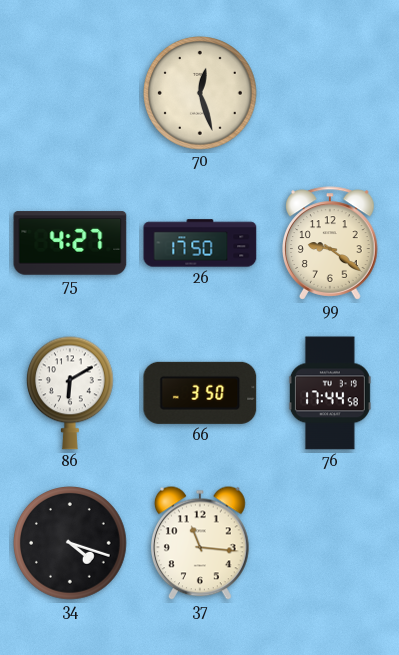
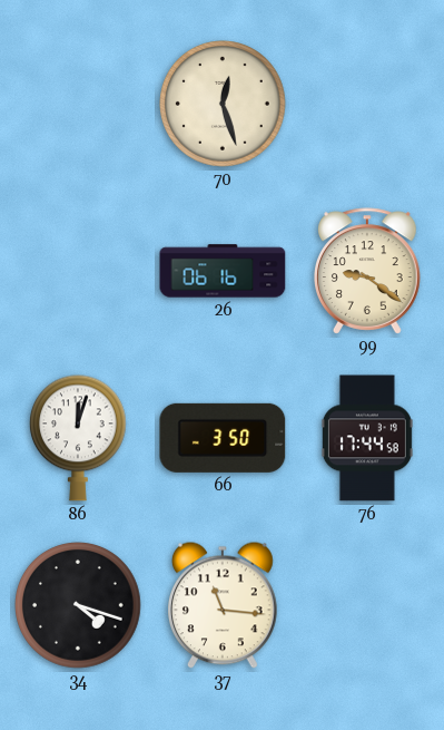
75: 4:27 -> none
26: 17:50 -> 06:16
86: 6:10 -> 12:03
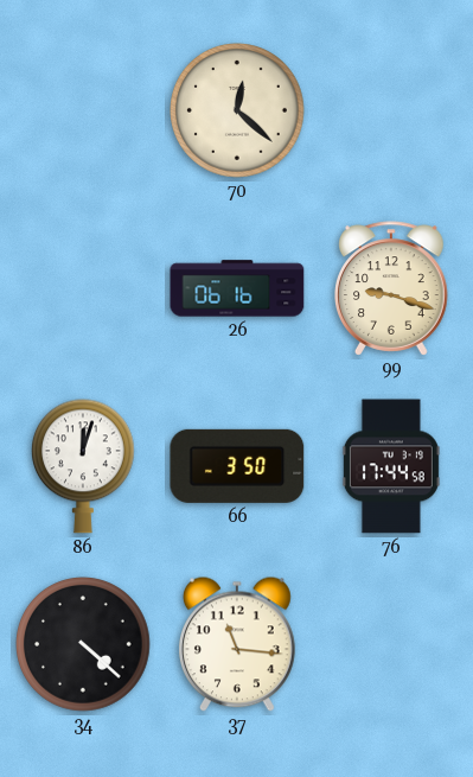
70: 12:27 -> 12:22
99: 9:21 -> 9:18
34: 4:18 -> 4:22
